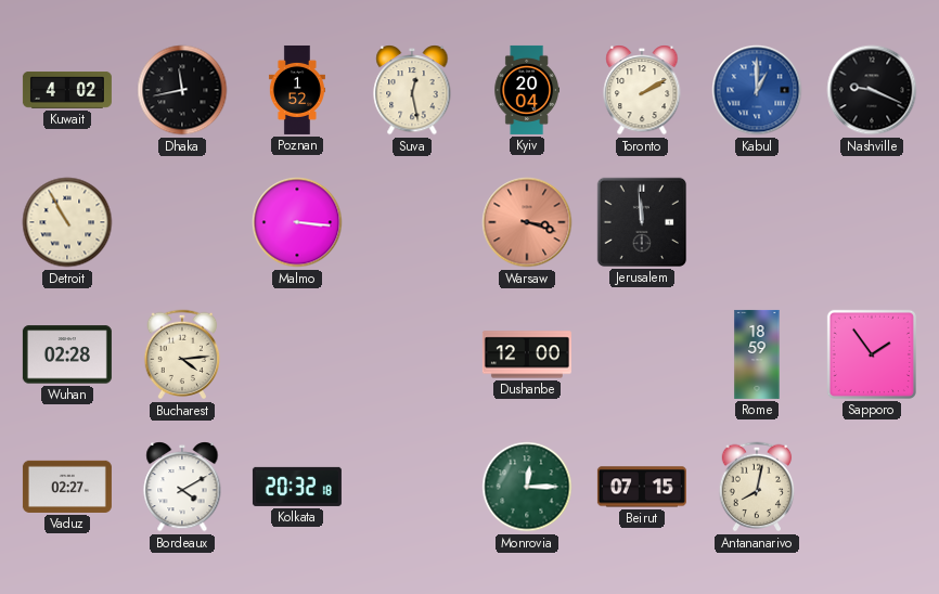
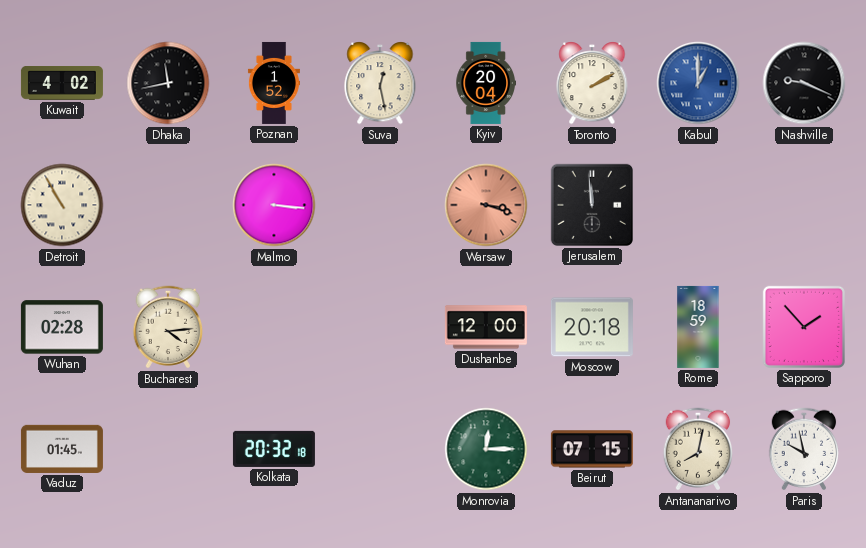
Moscow: none -> 20:18
Sapporo: 1:54 -> 1:53
Vaduz: 02:27 -> 01:45
Bordeaux: 4:10 -> none
Paris: none -> 9:58
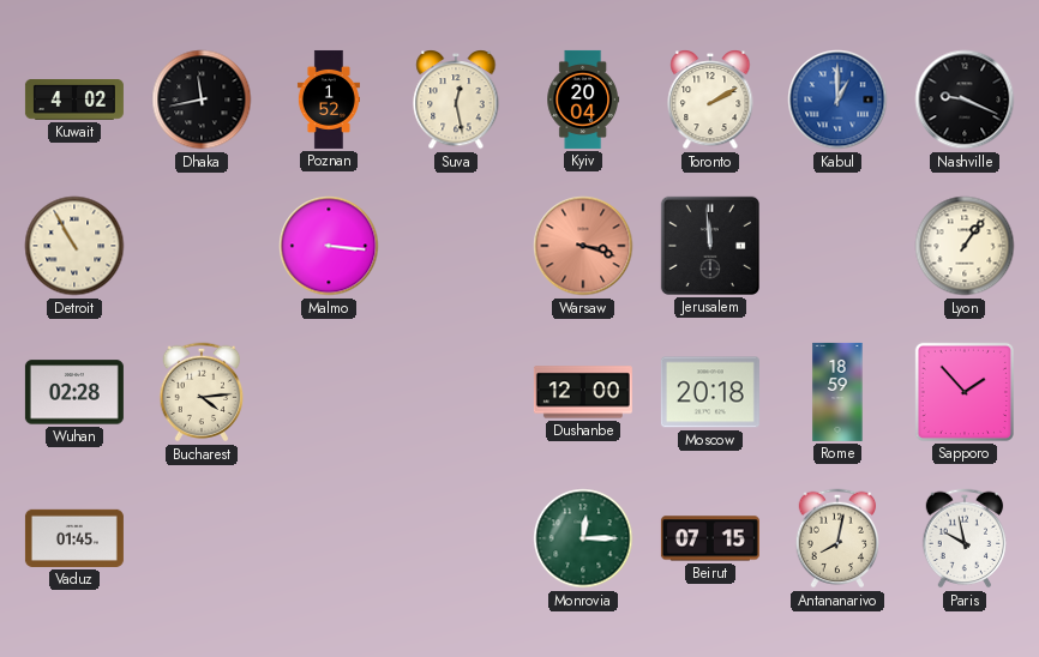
Lyon: none -> 1:06
Kolkata: 20:32 -> none
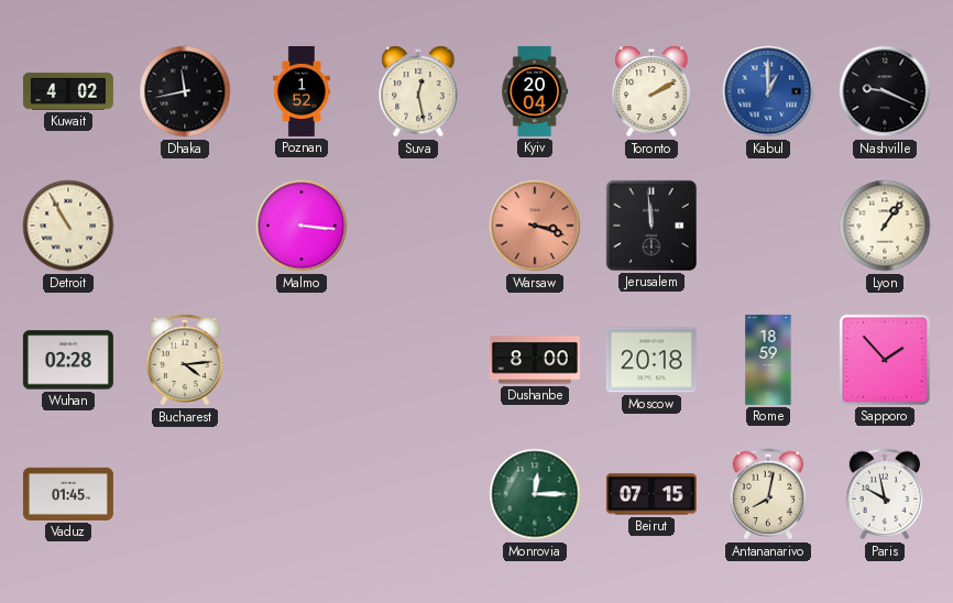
Dushanbe: 12:00 -> 8:00
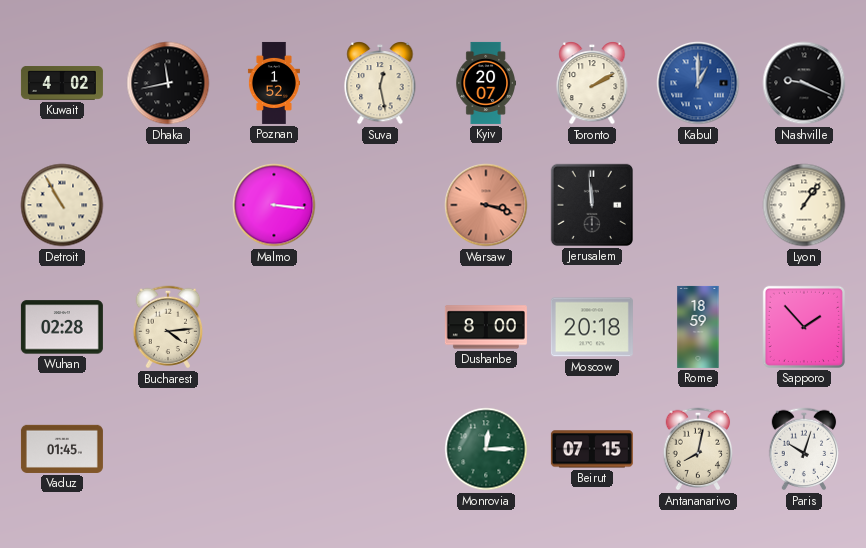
Kyiv: 20:04 -> 20:07
Paris: 9:58 -> 10:03
